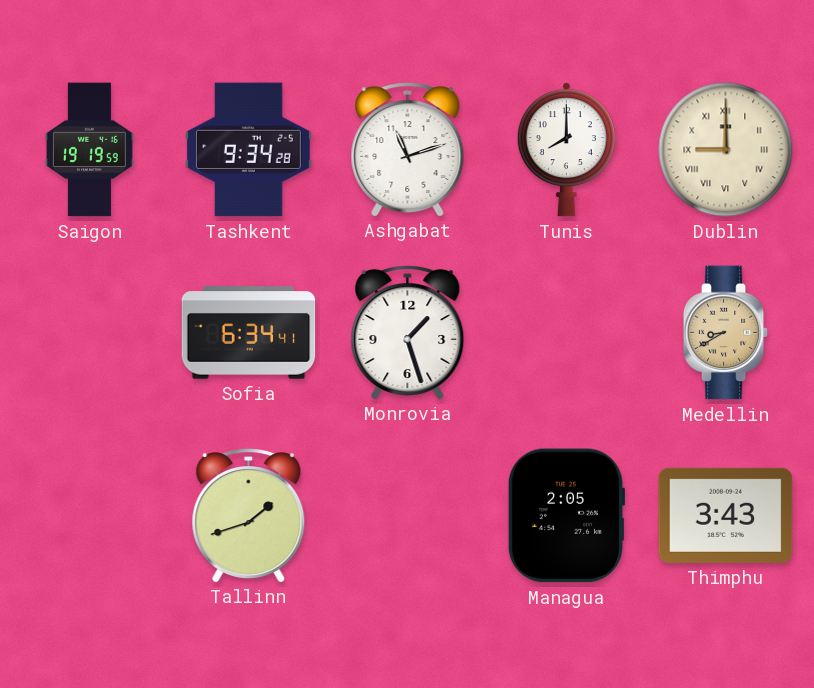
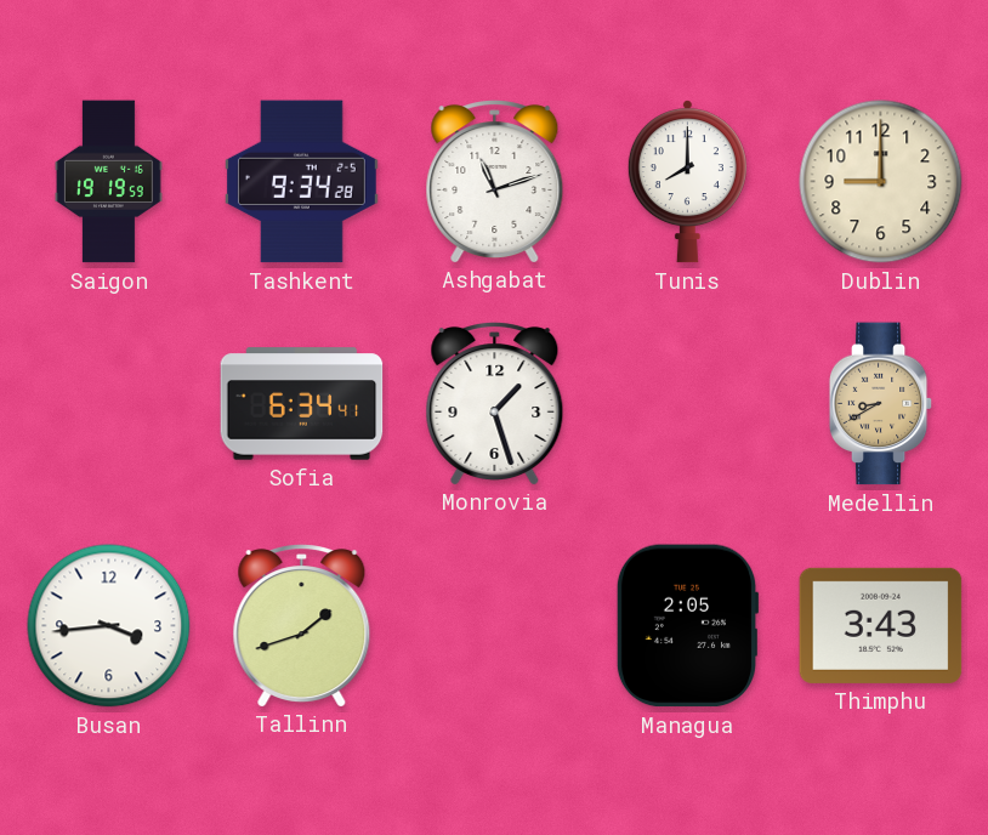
Dublin numerals: Roman -> Arabic
Busan: none -> 3:44
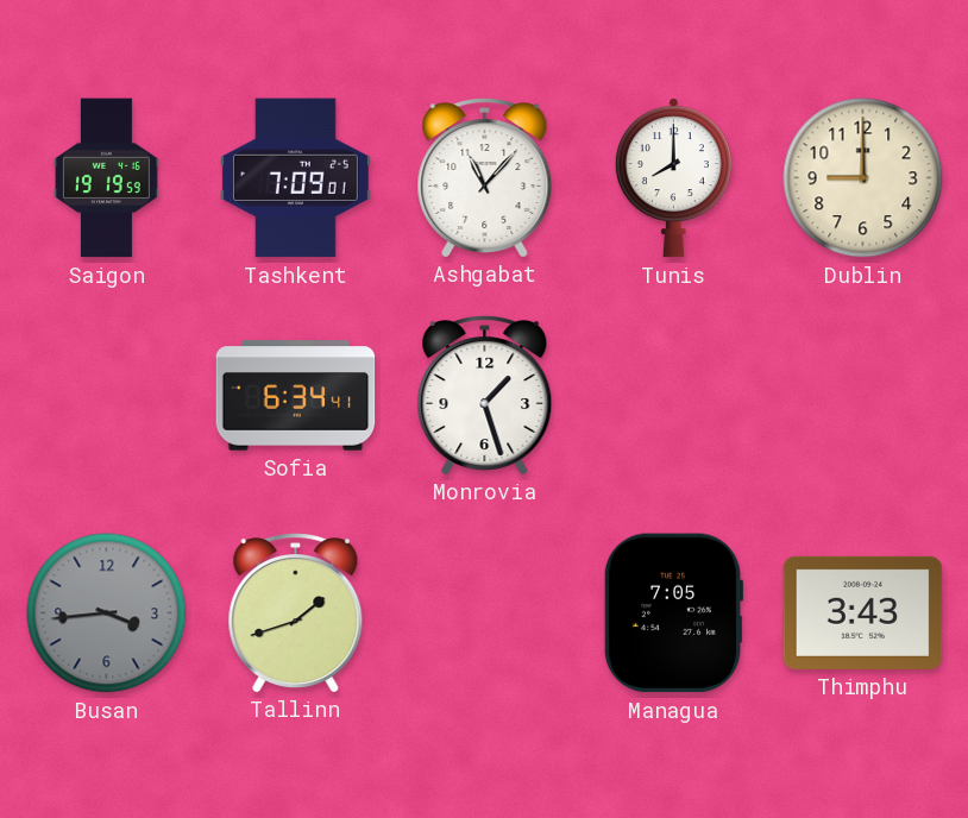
Tashkent: 9:34 -> 7:09
Ashgabat: 11:12 -> 11:07
Medellin: 8:40 -> none
Busan dial: white -> grey
Managua: 2:05 -> 7:05
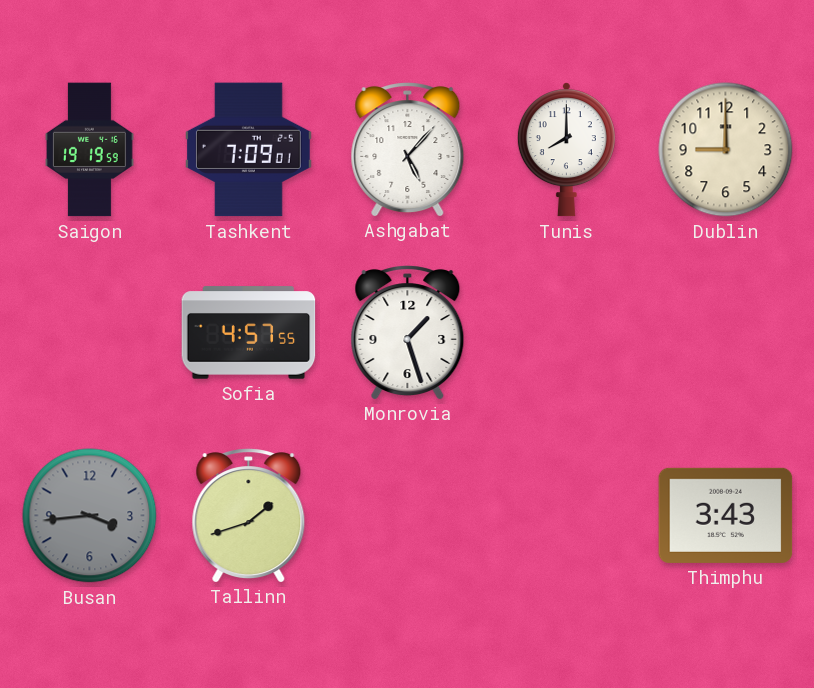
Ashgabat: 11:07 -> 5:07
Sofia: 6:34 -> 4:57
Managua: 7:05 -> none
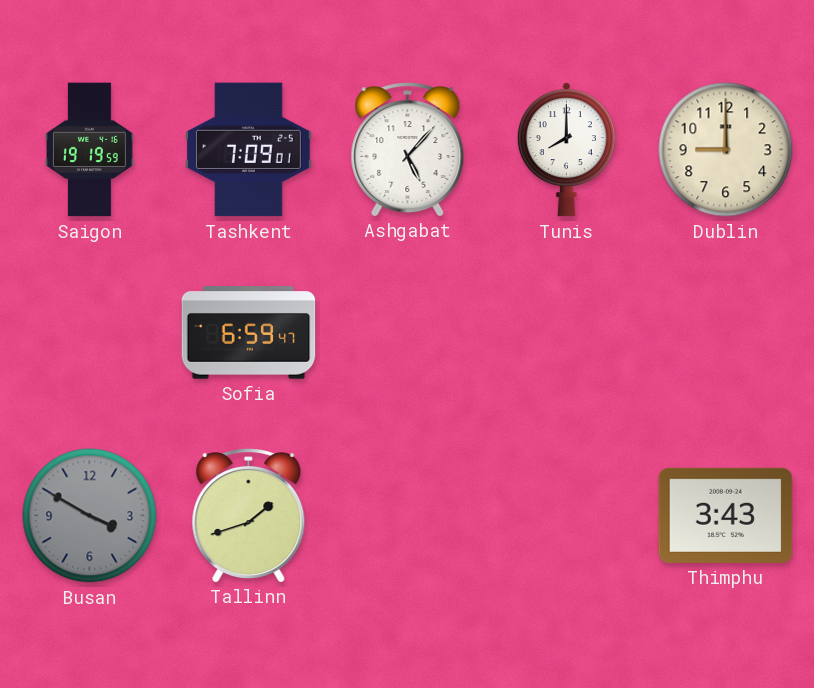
Sofia: 4:57 -> 6:59
Monrovia: 1:27 -> none
Busan: 3:44 -> 3:50
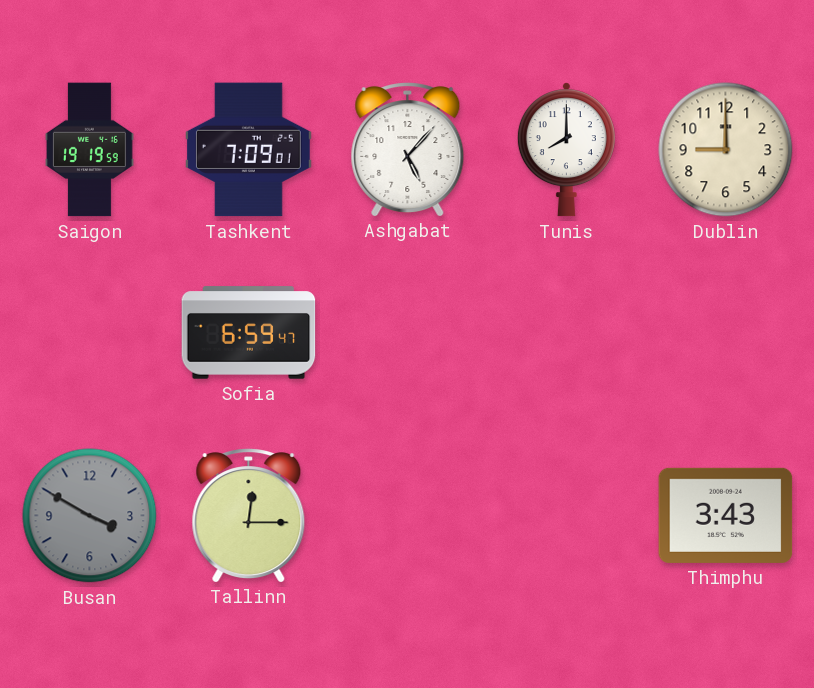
Tallinn: 1:42 -> 12:15
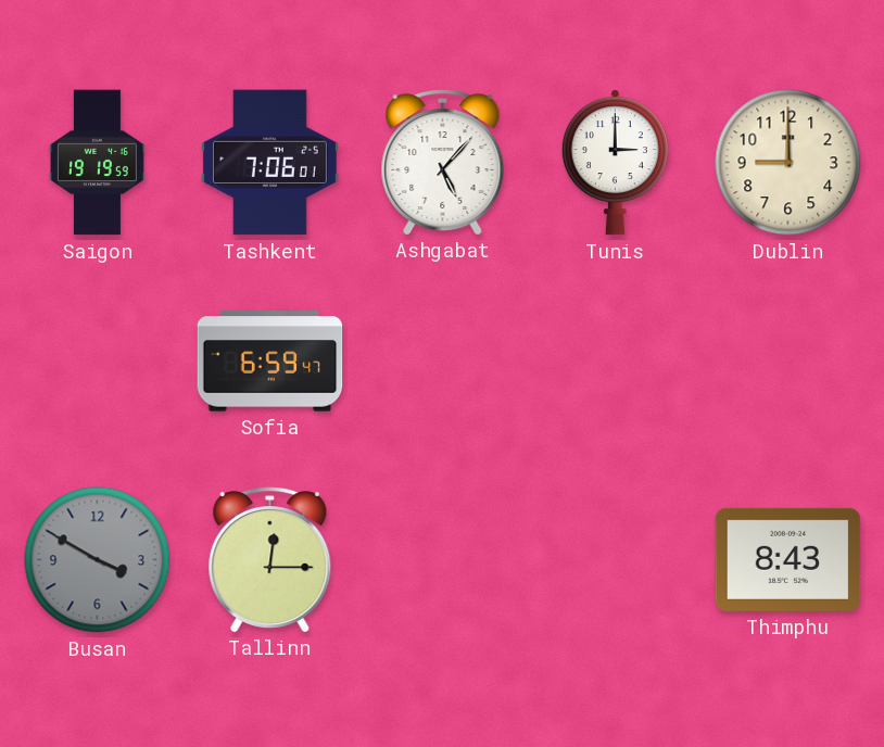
Tashkent: 7:09 -> 7:06
Tunis: 8:00 -> 3:00
Thimphu: 3:43 -> 8:43
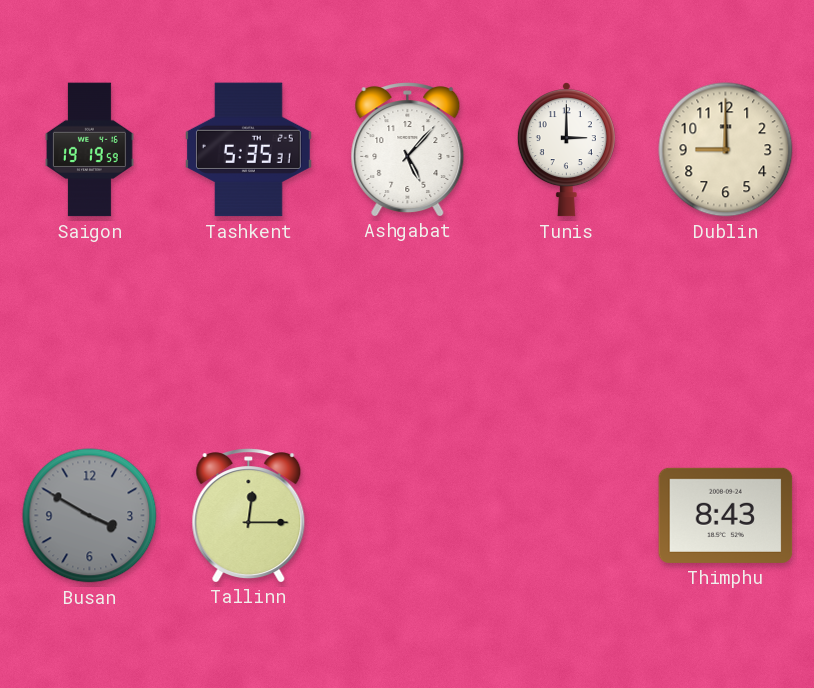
Tashkent: 7:06 -> 5:35
Sofia: 6:59 -> none
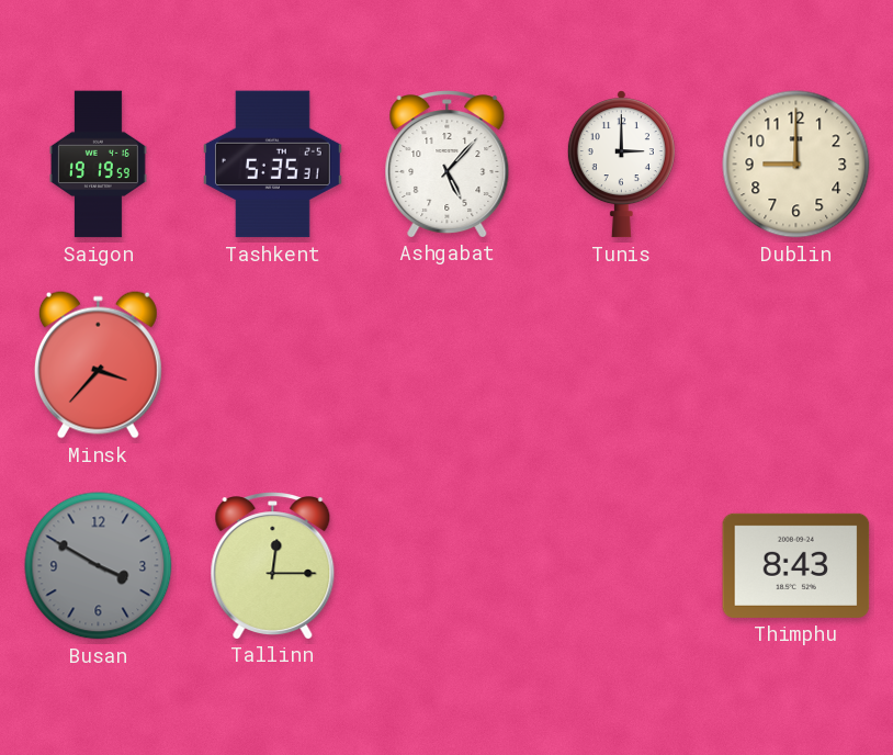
Minsk: none -> 3:37
